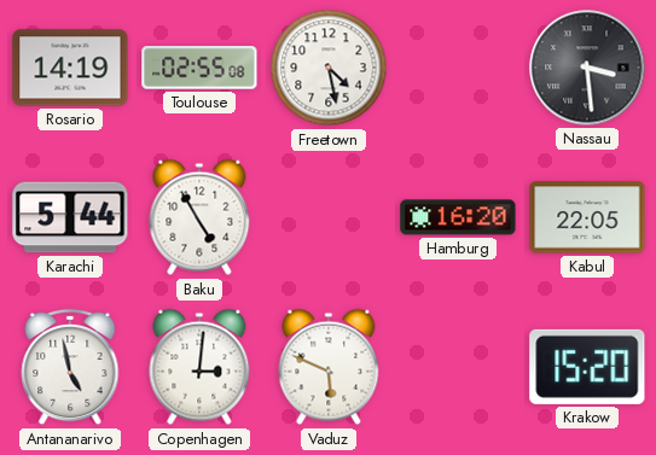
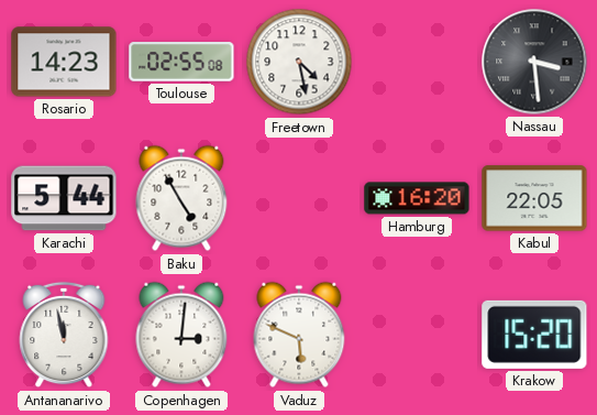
Rosario: 14:19 -> 14:23
Antananarivo: 4:58 -> 11:58
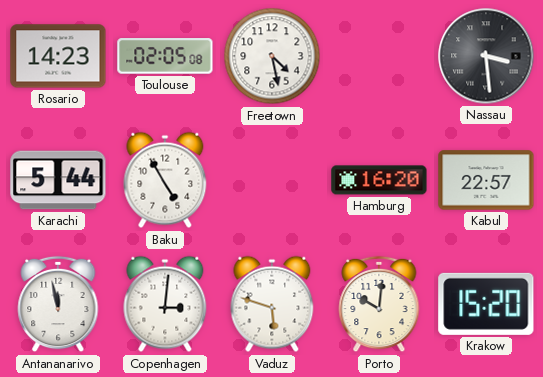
Toulouse: 02:55 -> 02:05
Kabul: 22:05 -> 22:57
Vaduz: 5:49 -> 5:48
Porto: none -> 10:01
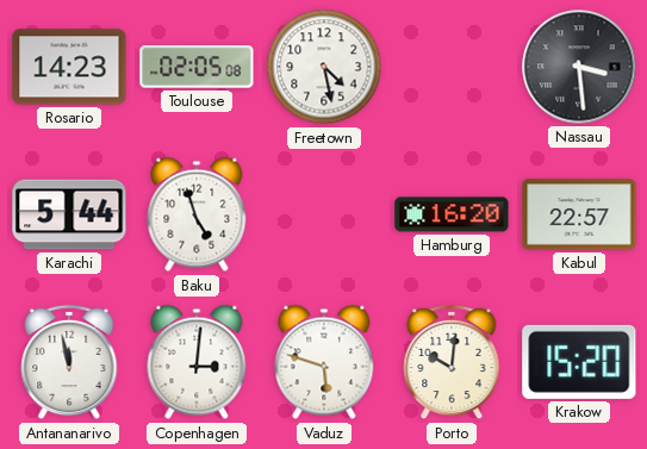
Baku: 4:55 -> 4:57
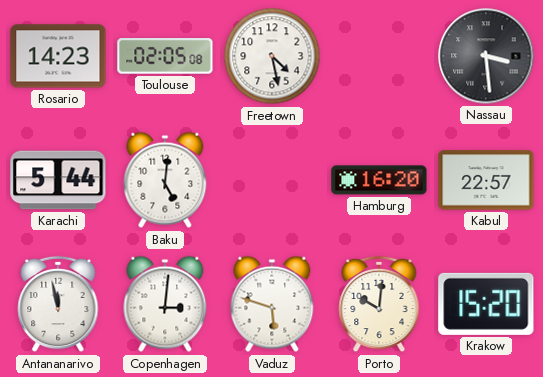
Baku: 4:57 -> 5:01
